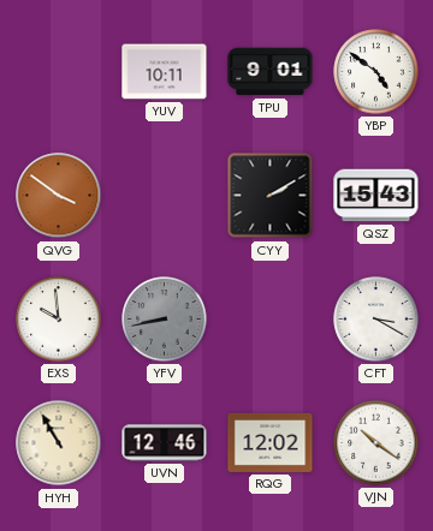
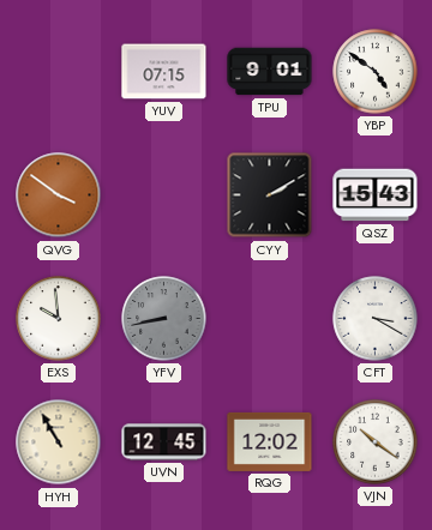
YUV: 10:11 -> 07:15
UVN: 12:46 -> 12:45
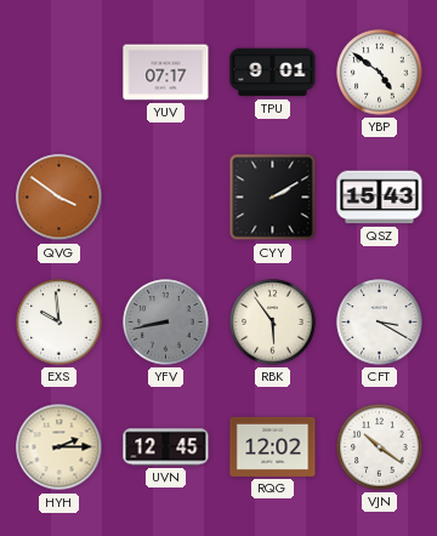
YUV: 07:15 -> 07:17
RBK: none -> 5:54
HYH: 10:55 -> 2:15
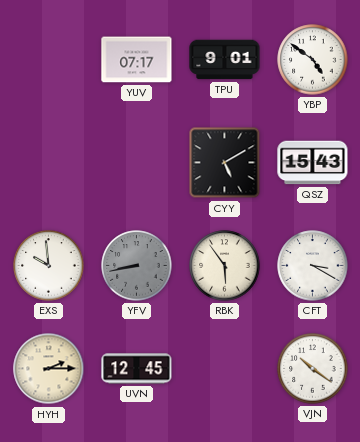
QVG: 3:51 -> none
CYY: 2:10 -> 5:10
RQG: 12:02 -> none
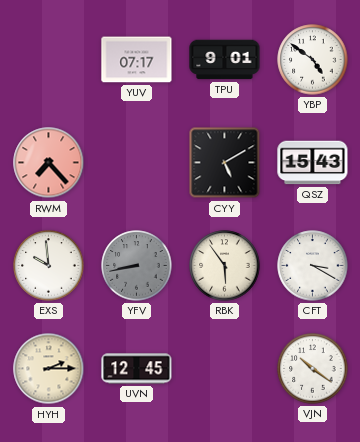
RWM: none -> 7:23
